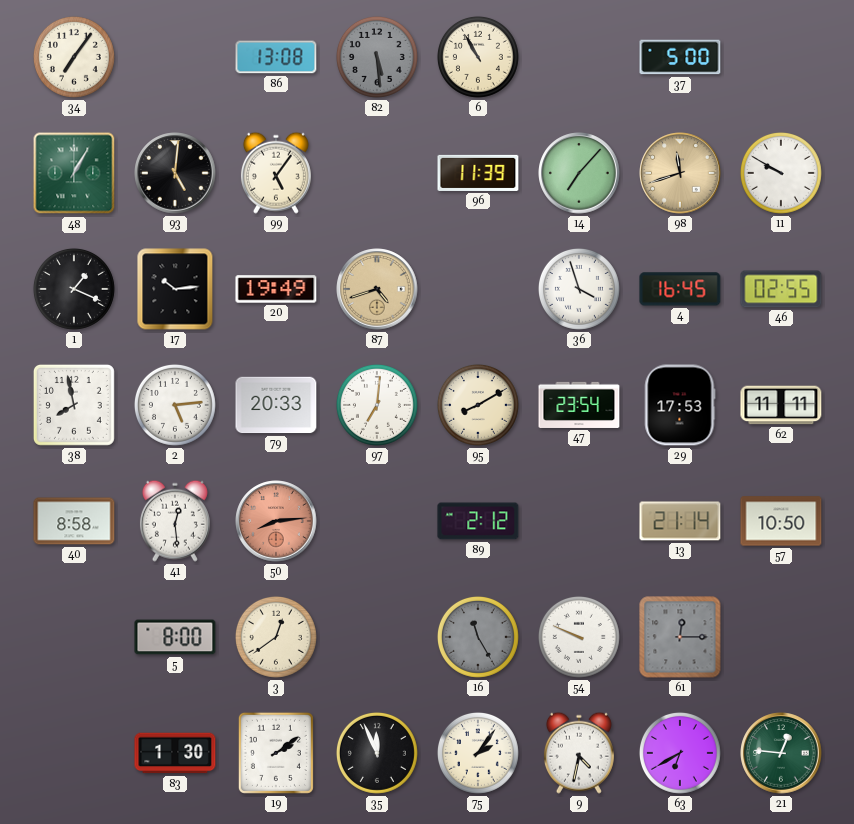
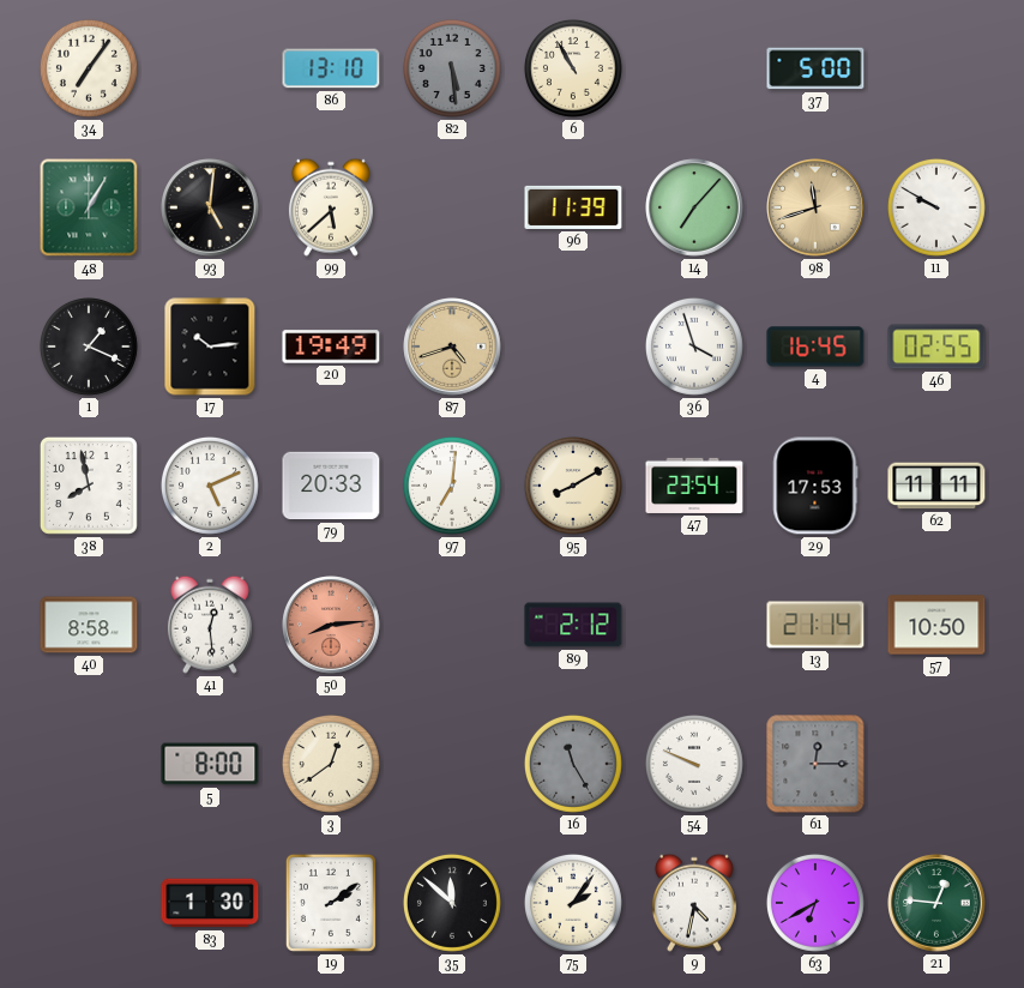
86: 13:08 -> 13:10
99: 5:06 -> 5:38
2: 5:14 -> 5:11
35: 11:56 -> 11:52
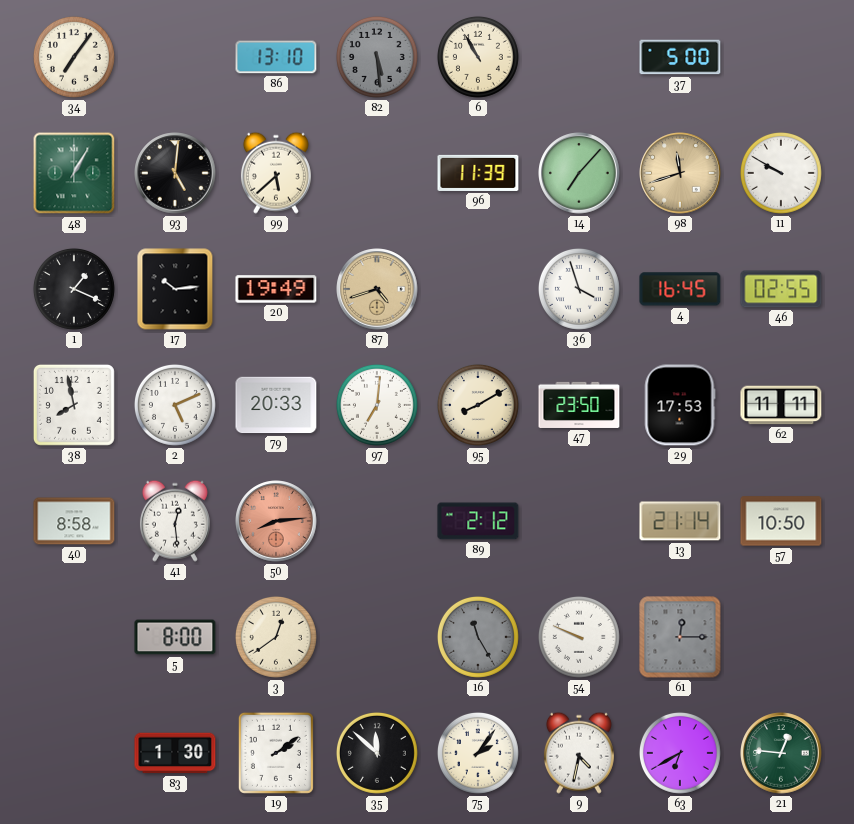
47: 23:54 -> 23:50
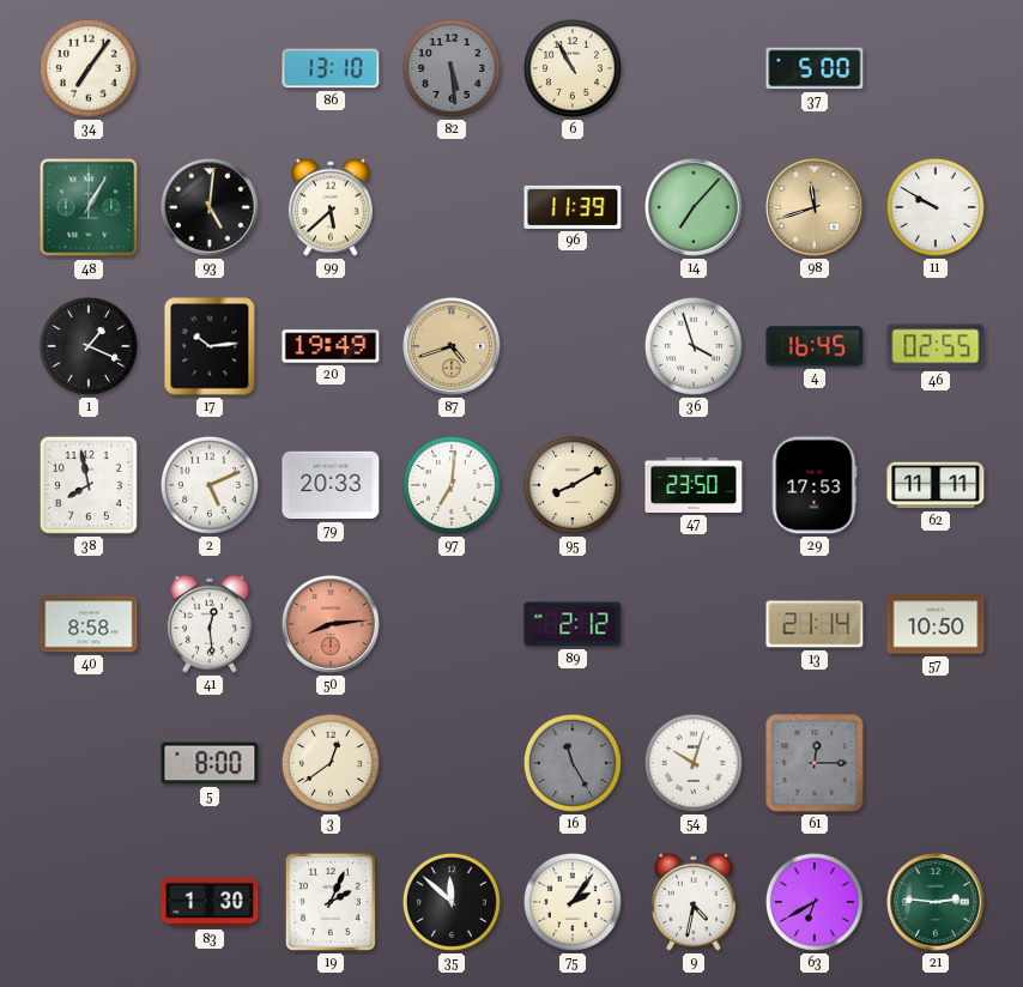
54: 9:49 -> 10:03
19: 2:09 -> 2:04
21: 12:46 -> 2:46
